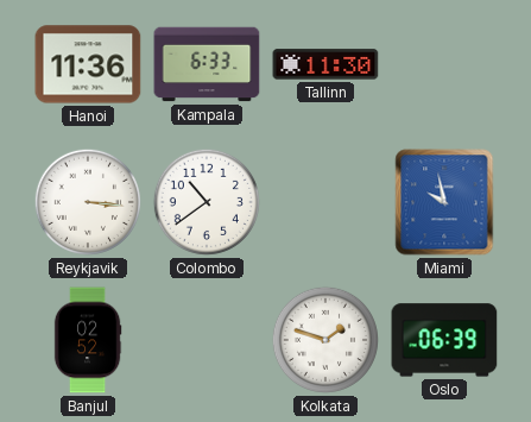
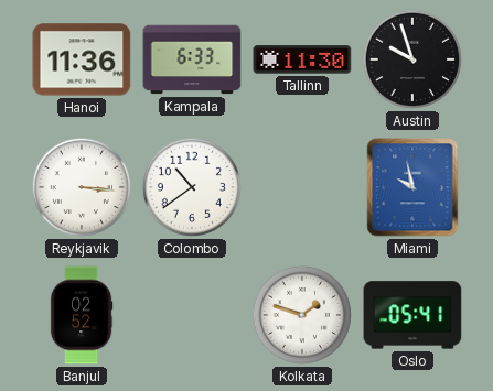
Austin: none -> 9:57
Oslo: 06:39 -> 05:41
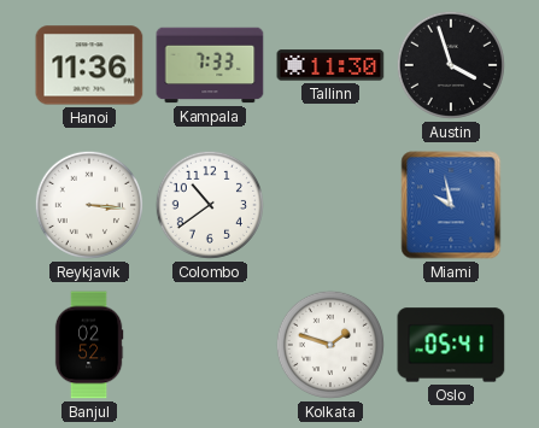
Kampala: 6:33 -> 7:33
Austin: 9:57 -> 3:57
